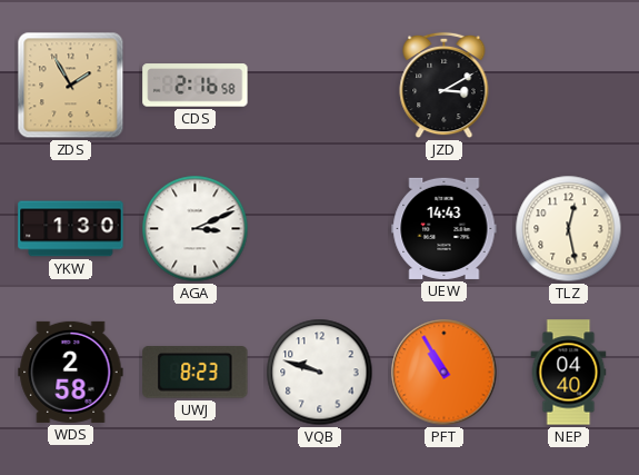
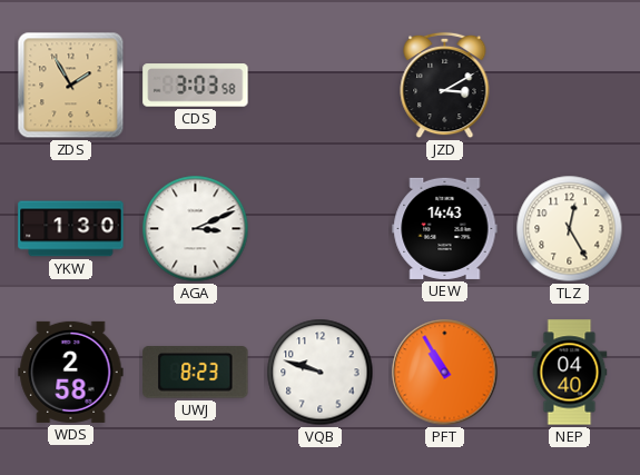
CDS: 2:16 -> 3:03
TLZ: 12:28 -> 12:25
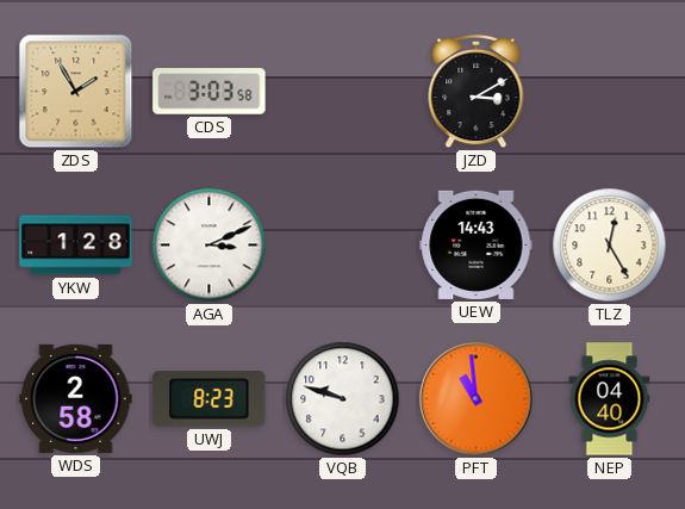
YKW: 1:30 -> 1:28
PFT: 10:55 -> 10:59
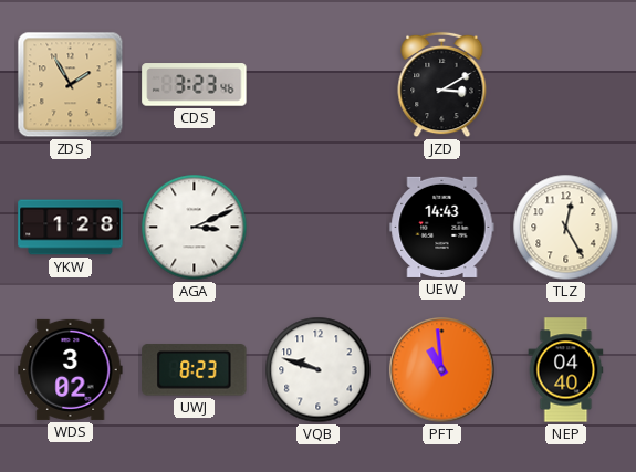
CDS: 3:03 -> 3:23
WDS: 2:58 -> 3:02
